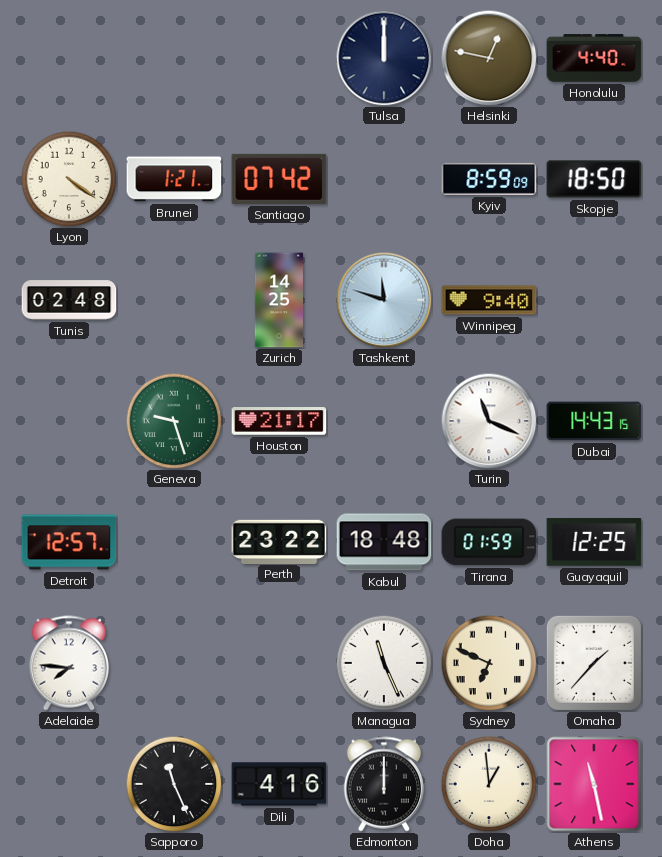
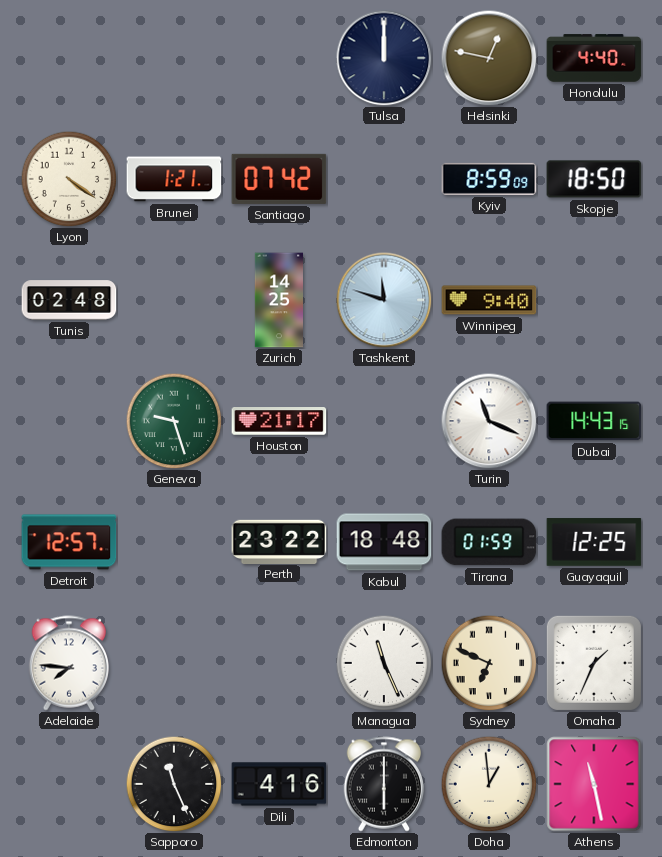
Omaha: 1:37 -> 1:34
Edmonton: 12:00 -> 6:00
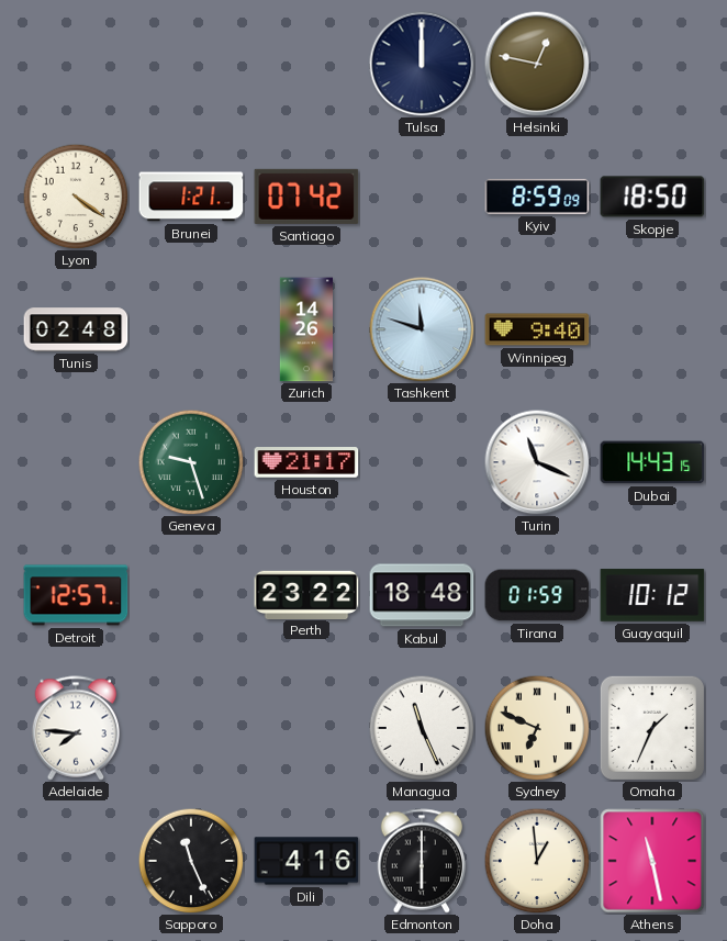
Honolulu: 4:40 -> none
Zurich: 14:25 -> 14:26
Guayaquil: 12:25 -> 10:12
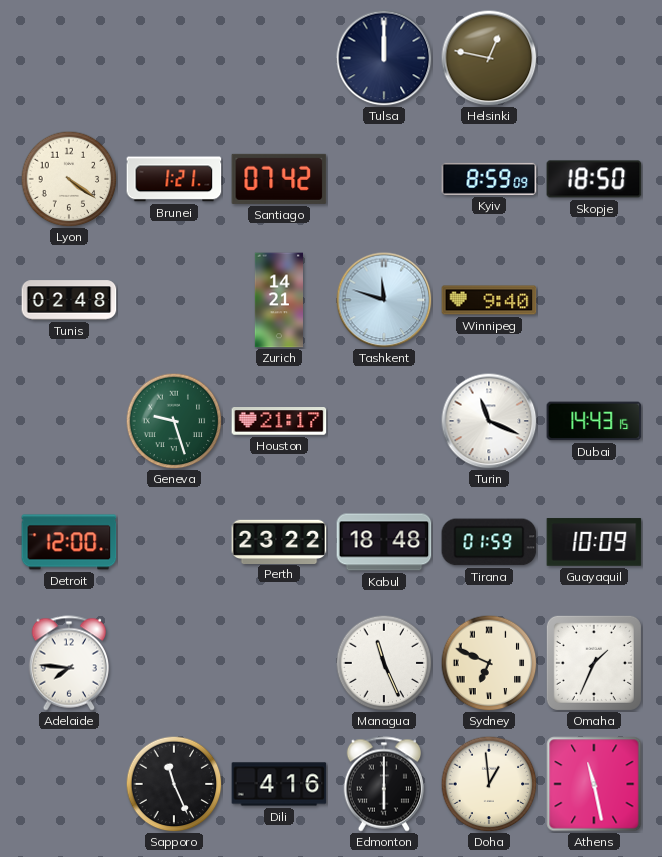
Zurich: 14:26 -> 14:21
Detroit: 12:57 -> 12:00
Guayaquil: 10:12 -> 10:09
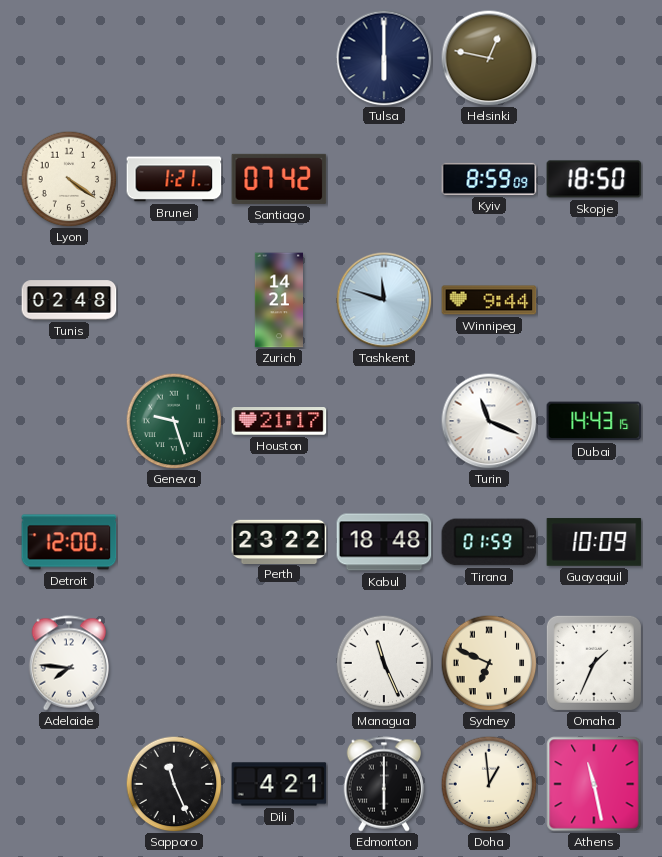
Tulsa: 12:00 -> 6:00
Winnipeg: 9:40 -> 9:44
Dili: 4:16 -> 4:21
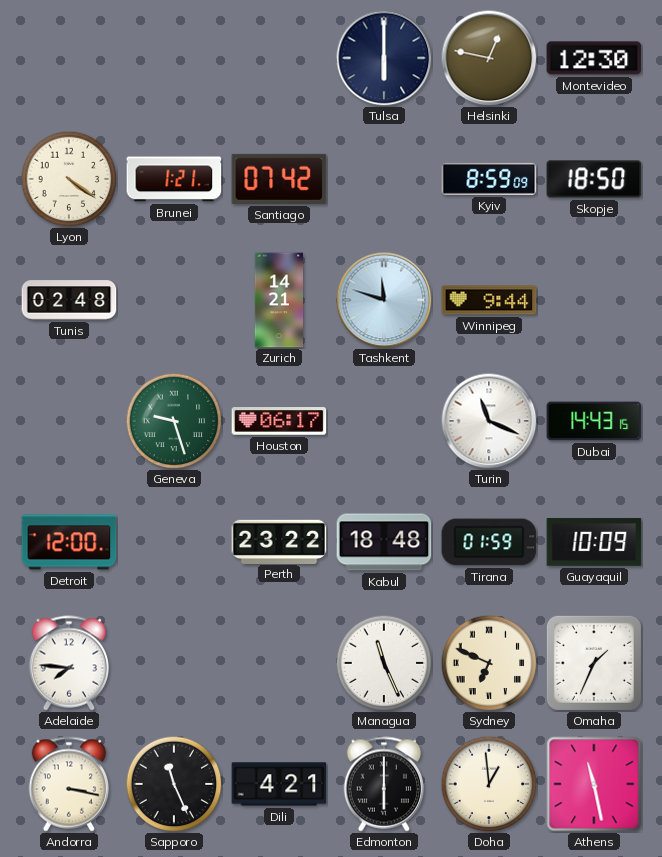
Montevideo: none -> 12:30
Houston: 21:17 -> 06:17
Andorra: none -> 3:17
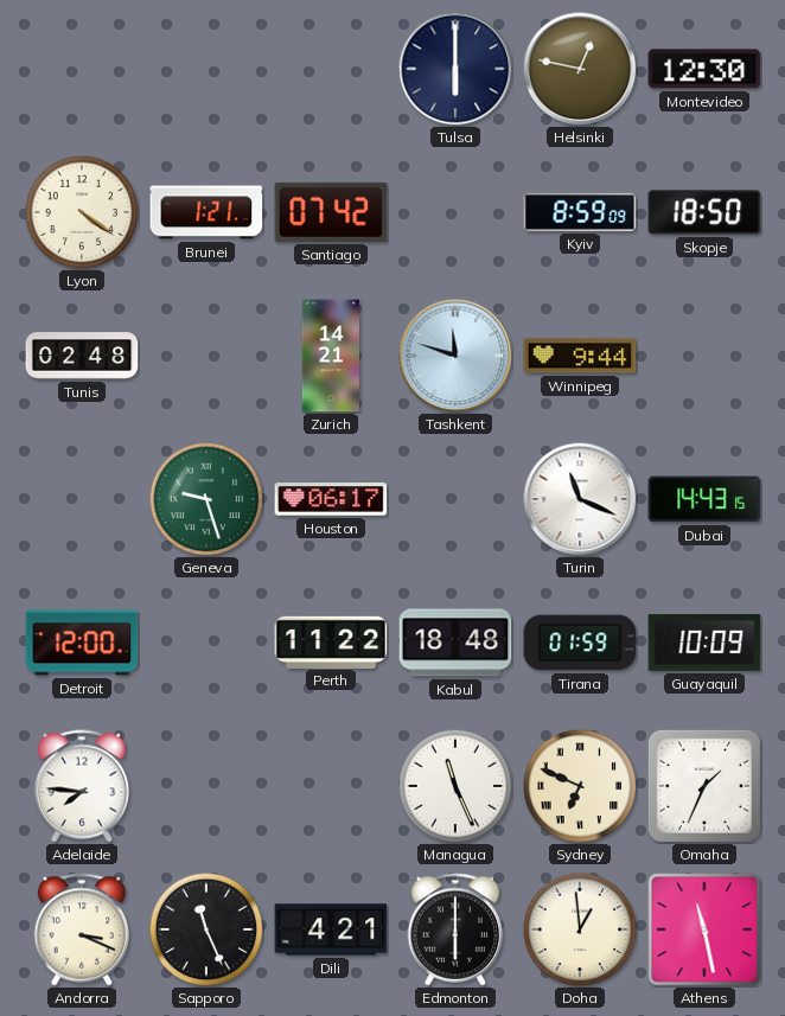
Perth: 23:22 -> 11:22
Andorra: 3:17 -> 3:19
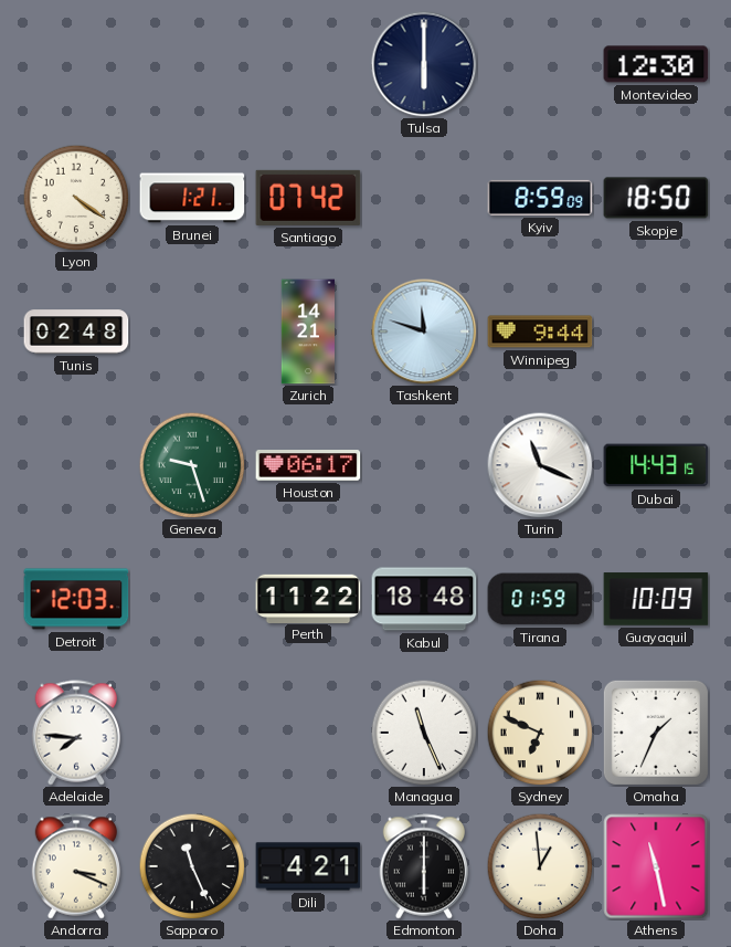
Helsinki: 12:47 -> none
Detroit: 12:00 -> 12:03
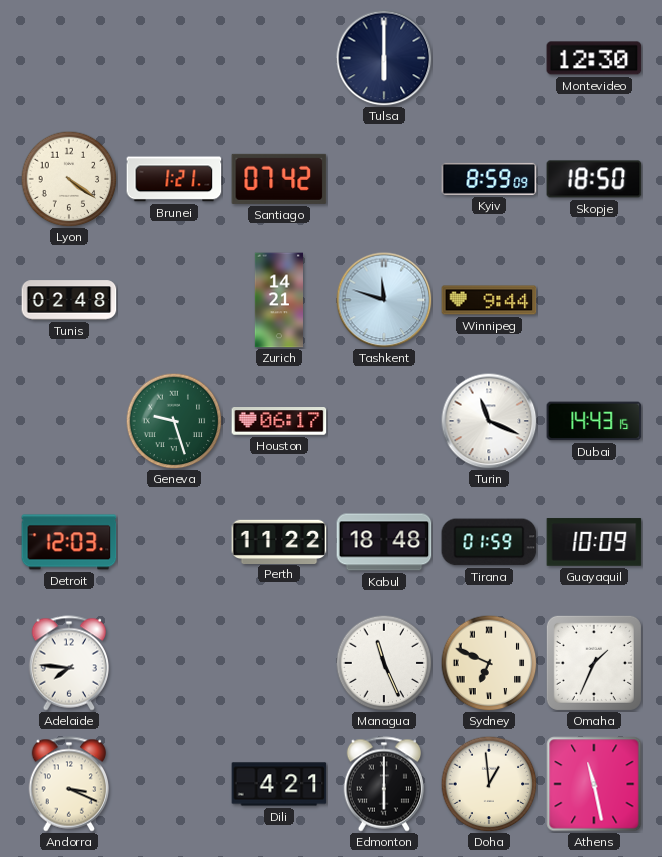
Sapporo: 11:26 -> none
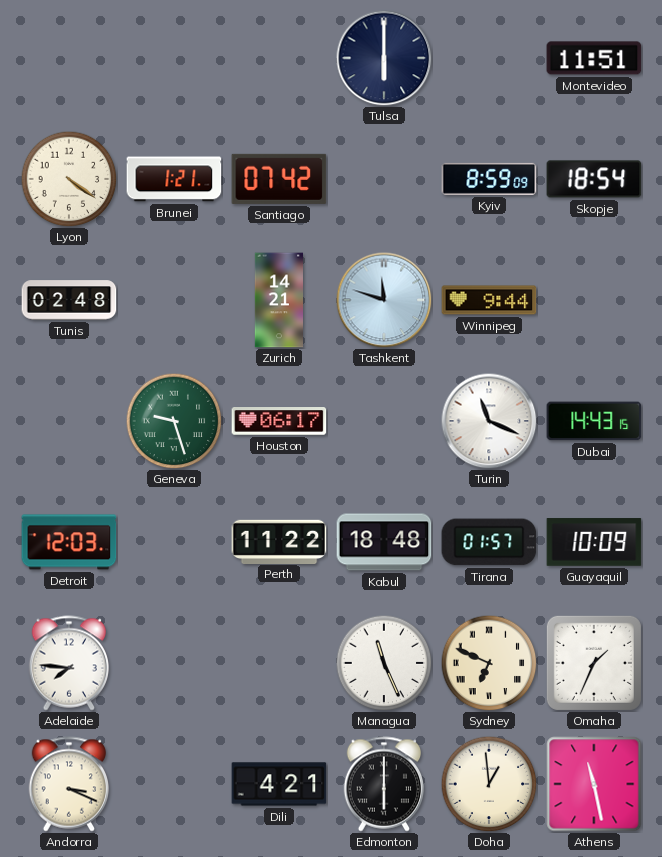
Montevideo: 12:30 -> 11:51
Skopje: 18:50 -> 18:54
Tirana: 01:59 -> 01:57
